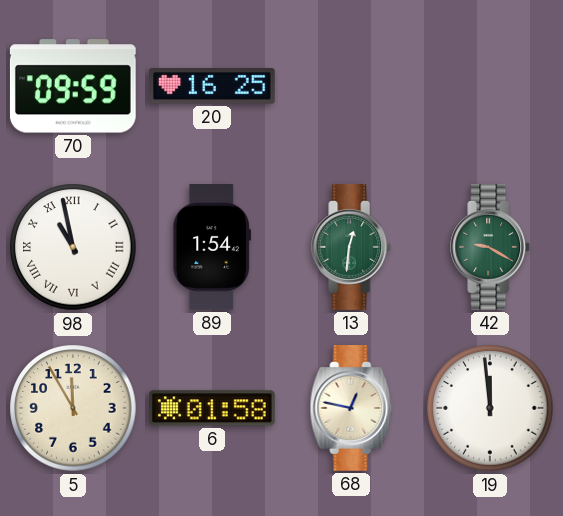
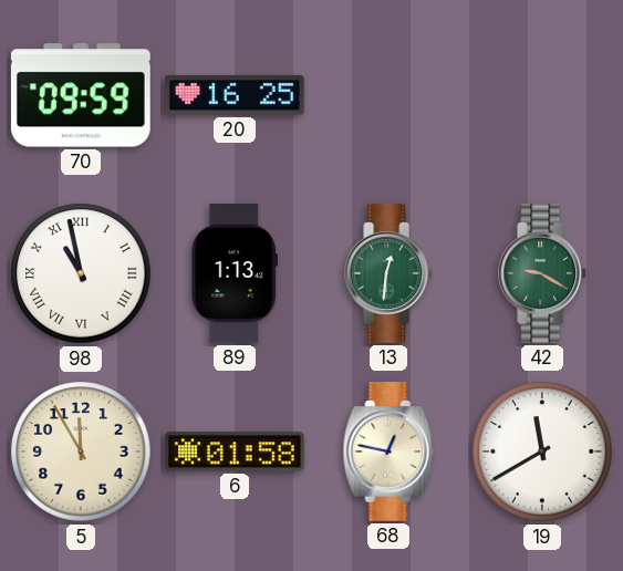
89: 1:54 -> 1:13
19: 11:59 -> 11:40
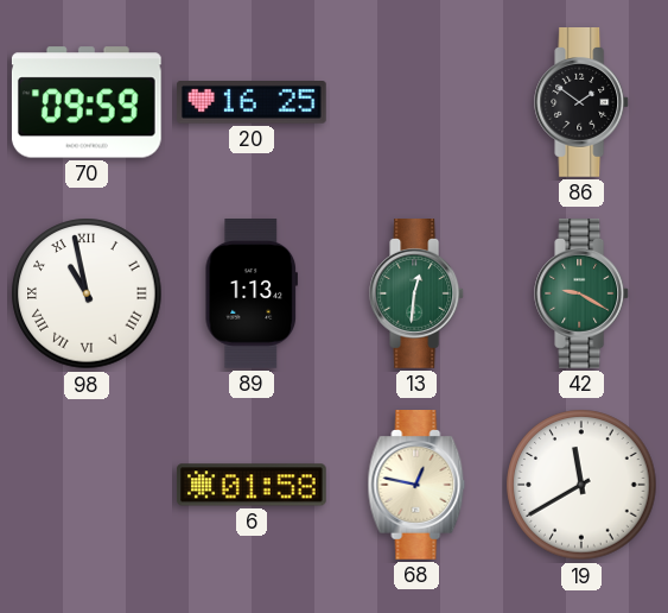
86: none -> 1:51
5: 11:55 -> none
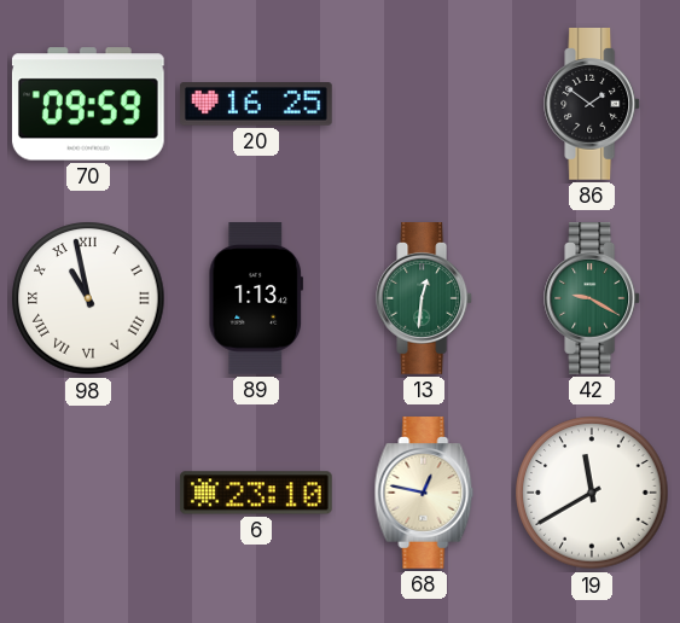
6: 01:58 -> 23:10
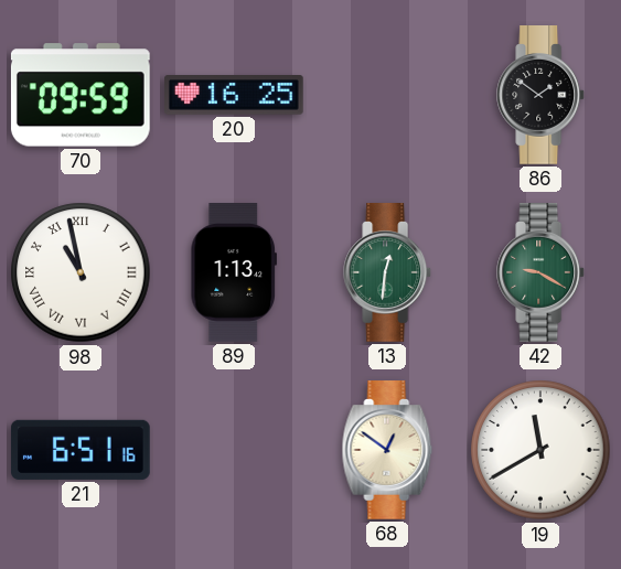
21: none -> 6:51
6: 23:10 -> none
68: 12:47 -> 12:51
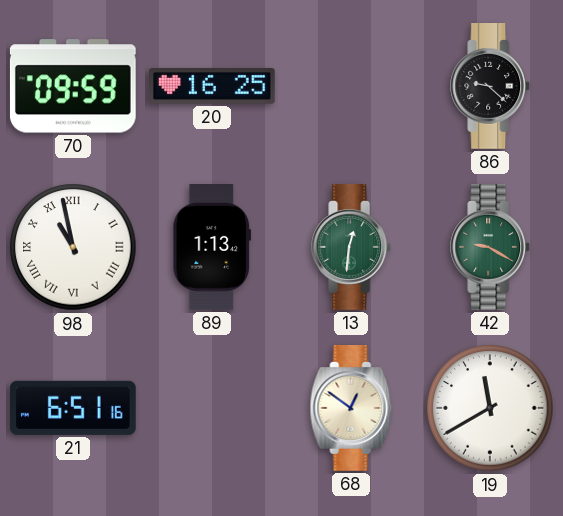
86: 1:51 -> 9:22
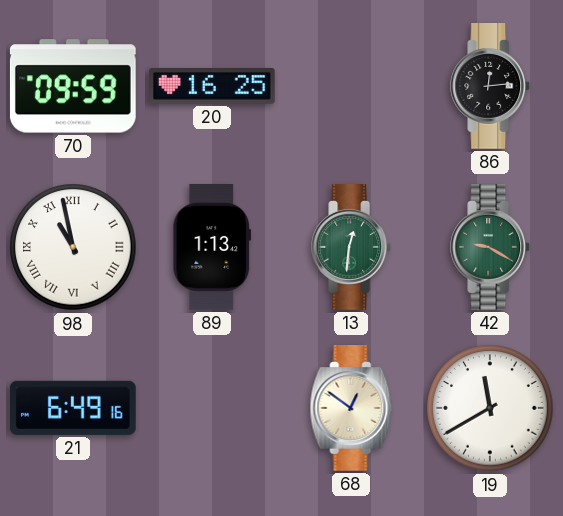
86: 9:22 -> 12:14
21: 6:51 -> 6:49
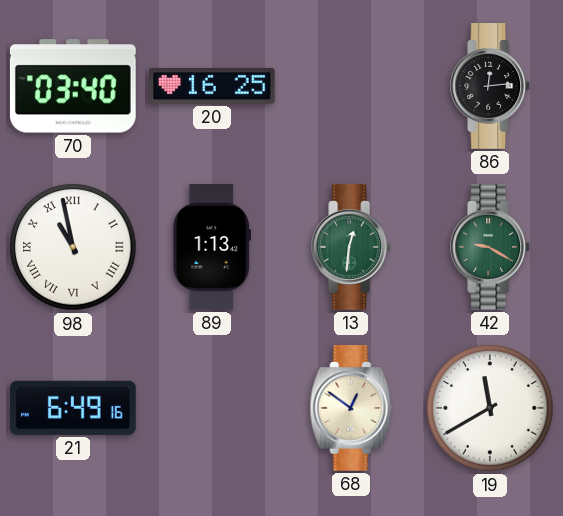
70: 09:59 -> 03:40
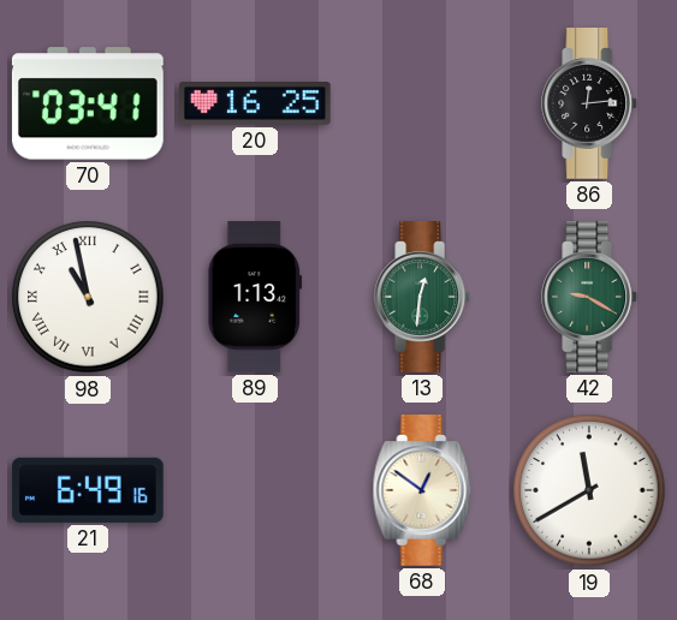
70: 03:40 -> 03:41
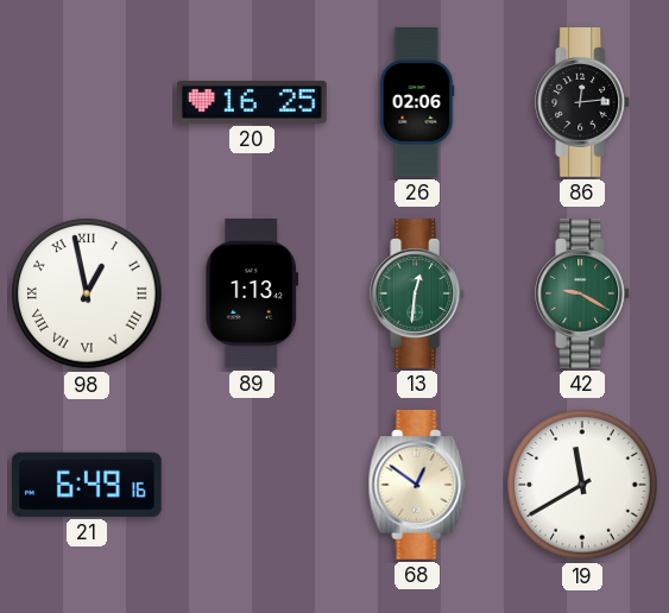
70: 03:41 -> none
26: none -> 02:06
98: 10:58 -> 12:58
